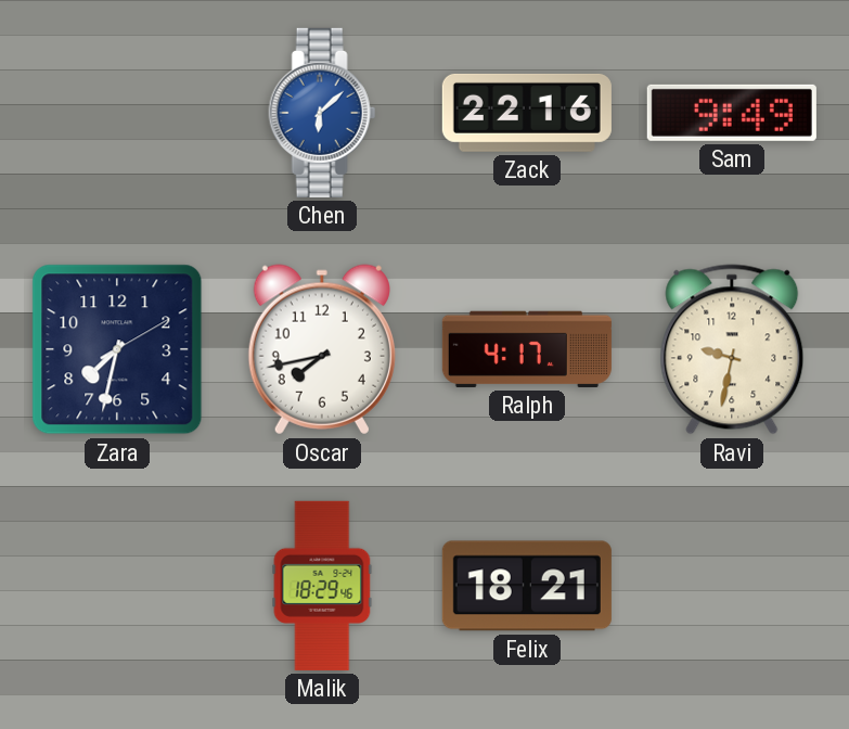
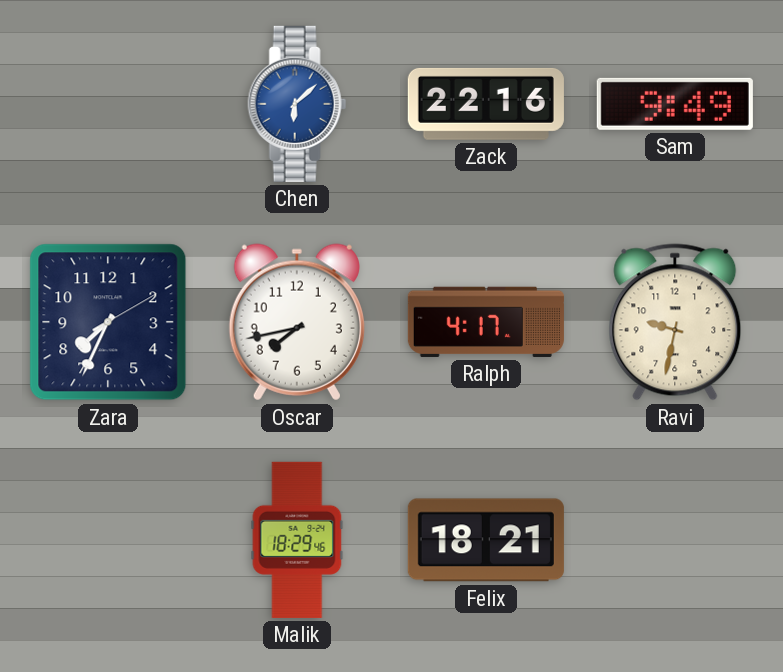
Zara: 7:32 -> 7:34
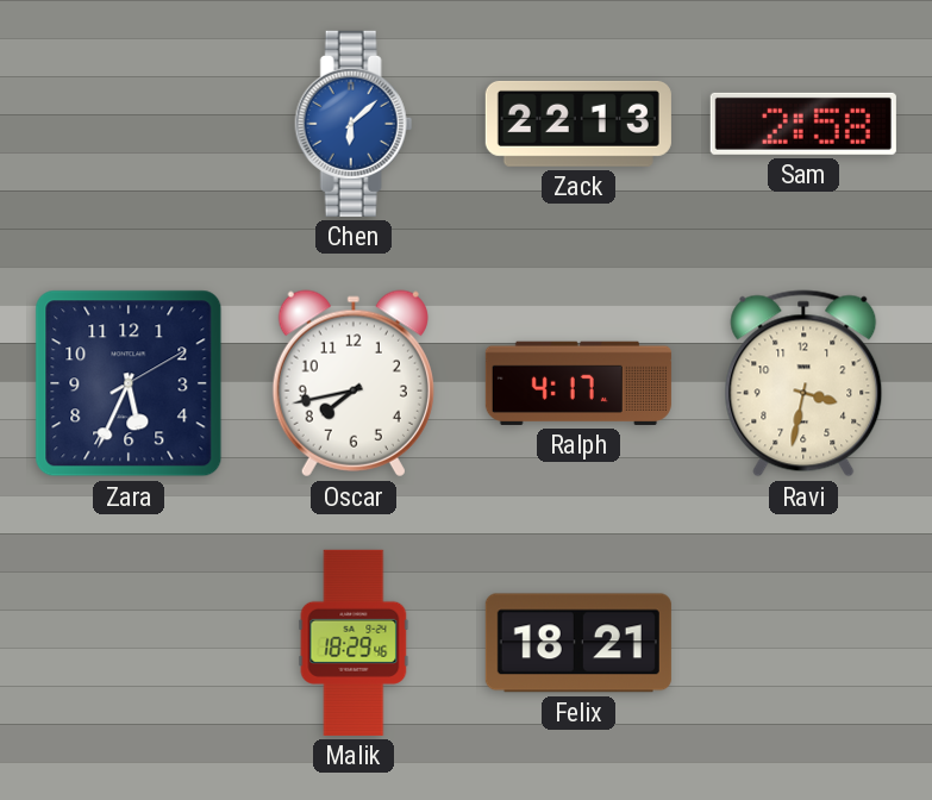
Zack: 22:16 -> 22:13
Sam: 9:49 -> 2:58
Zara: 7:34 -> 5:34
Ravi: 9:32 -> 3:32
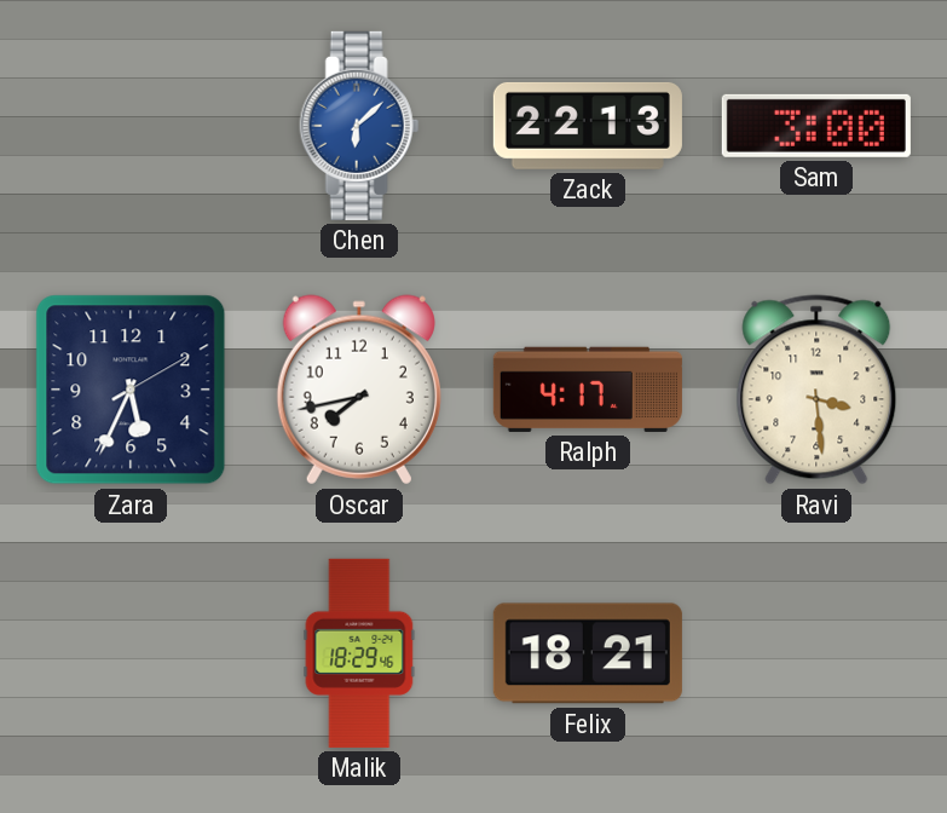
Sam: 2:58 -> 3:00
Ravi: 3:32 -> 3:29
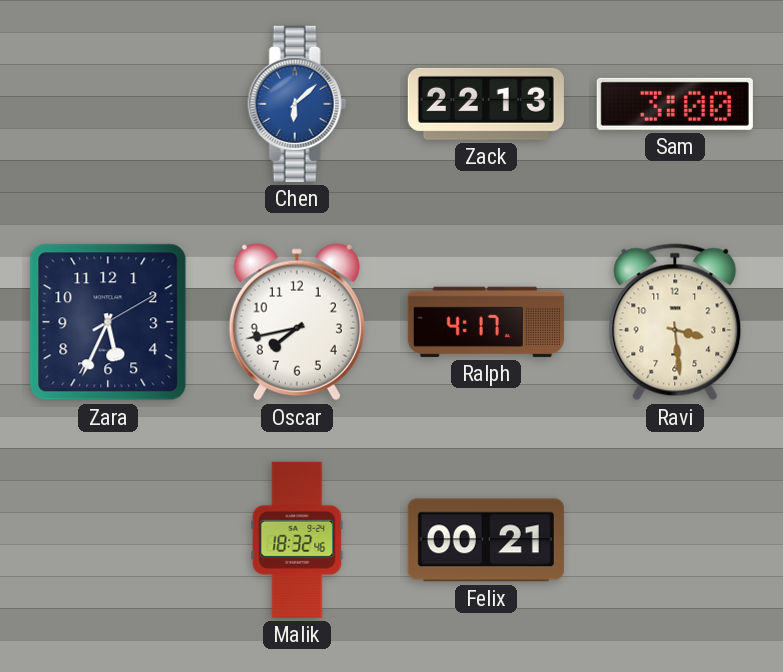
Malik: 18:29 -> 18:32
Felix: 18:21 -> 00:21
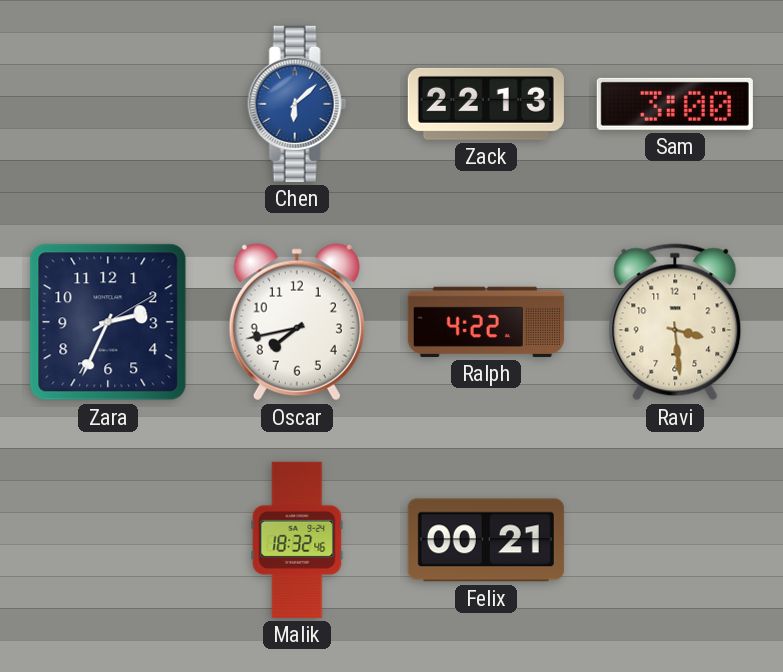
Zara: 5:34 -> 2:34
Ralph: 4:17 -> 4:22
